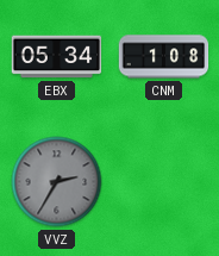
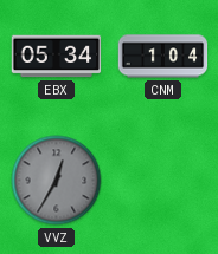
CNM: 1:08 -> 1:04
VVZ: 2:35 -> 12:35
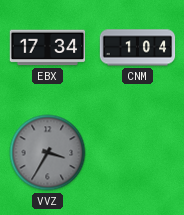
EBX: 05:34 -> 17:34
VVZ: 12:35 -> 3:35
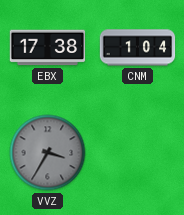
EBX: 17:34 -> 17:38
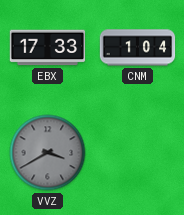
EBX: 17:38 -> 17:33
VVZ: 3:35 -> 3:40
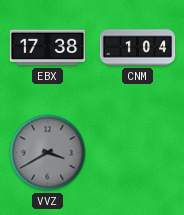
EBX: 17:33 -> 17:38
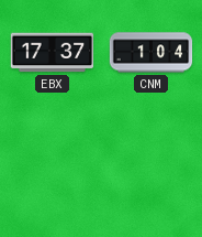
EBX: 17:38 -> 17:37
VVZ: 3:40 -> none
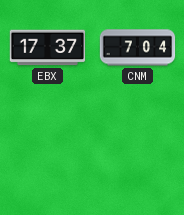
CNM: 1:04 -> 7:04
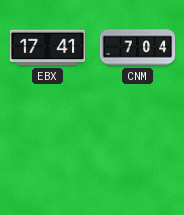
EBX: 17:37 -> 17:41
